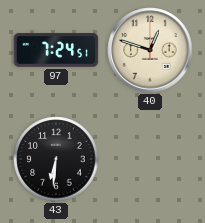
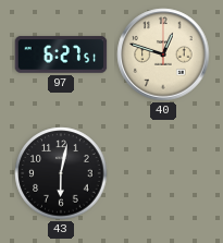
97: 7:24 -> 6:27
43: 6:31 -> 6:02
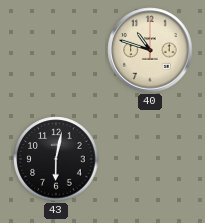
97: 6:27 -> none
40: 12:48 -> 10:48
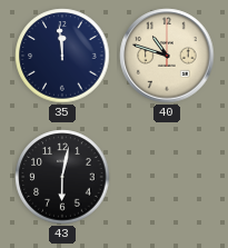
35: none -> 11:59
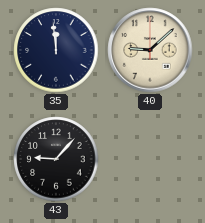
40: 10:48 -> 9:08
43: 6:02 -> 9:07
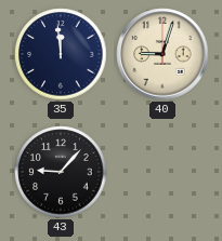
40: 9:08 -> 9:03
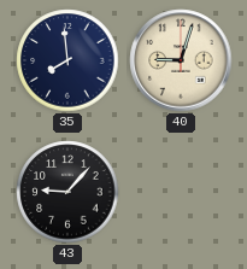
35: 11:59 -> 7:59
